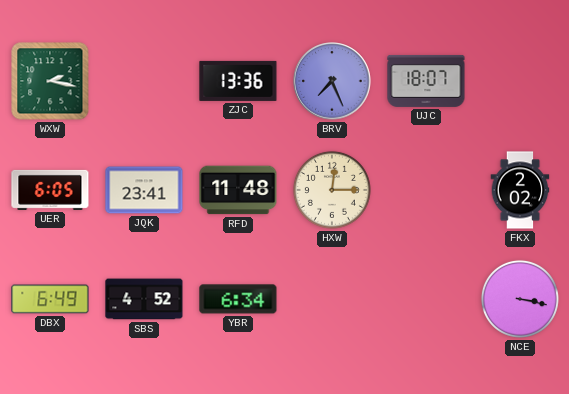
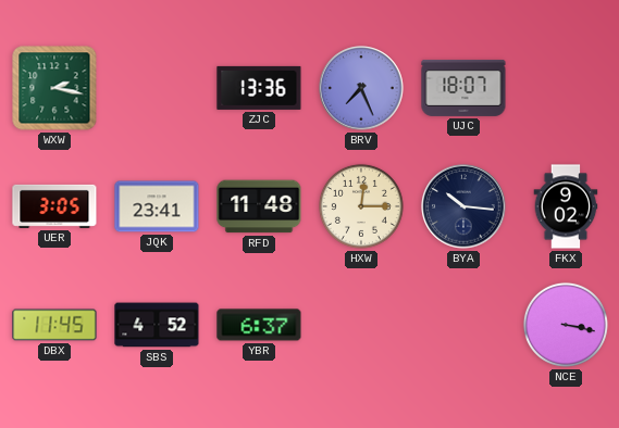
UER: 6:05 -> 3:05
BYA: none -> 10:16
FKX: 2:02 -> 9:02
DBX: 6:49 -> 11:45
YBR: 6:34 -> 6:37
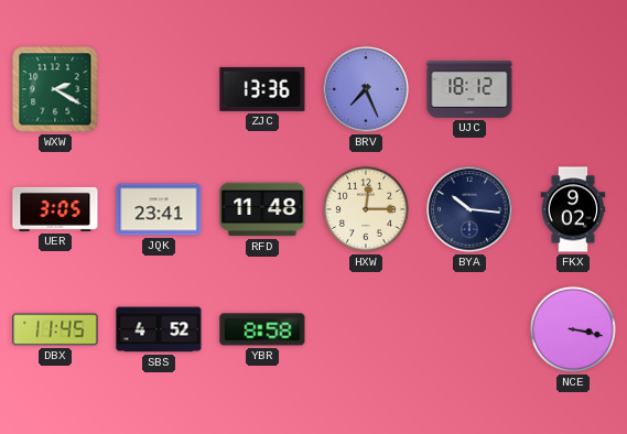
WXW: 2:17 -> 2:20
UJC: 18:07 -> 18:12
YBR: 6:37 -> 8:58
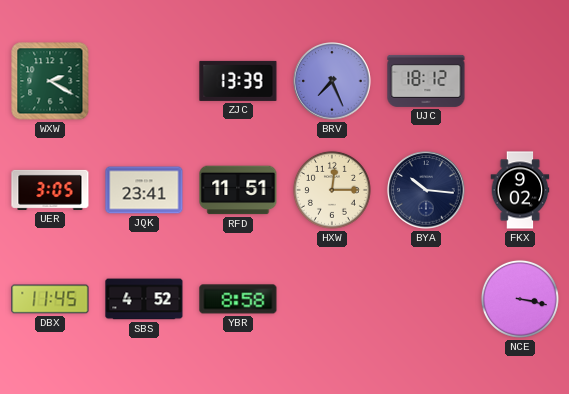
ZJC: 13:36 -> 13:39
RFD: 11:48 -> 11:51
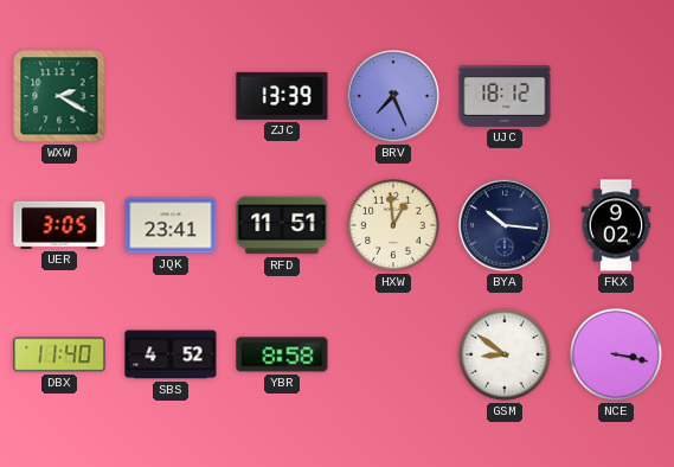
HXW: 12:15 -> 12:59
DBX: 11:45 -> 11:40
GSM: none -> 8:51
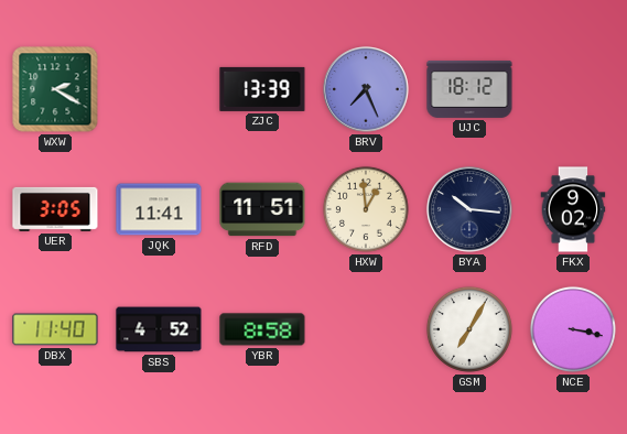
JQK: 23:41 -> 11:41
GSM: 8:51 -> 7:05
